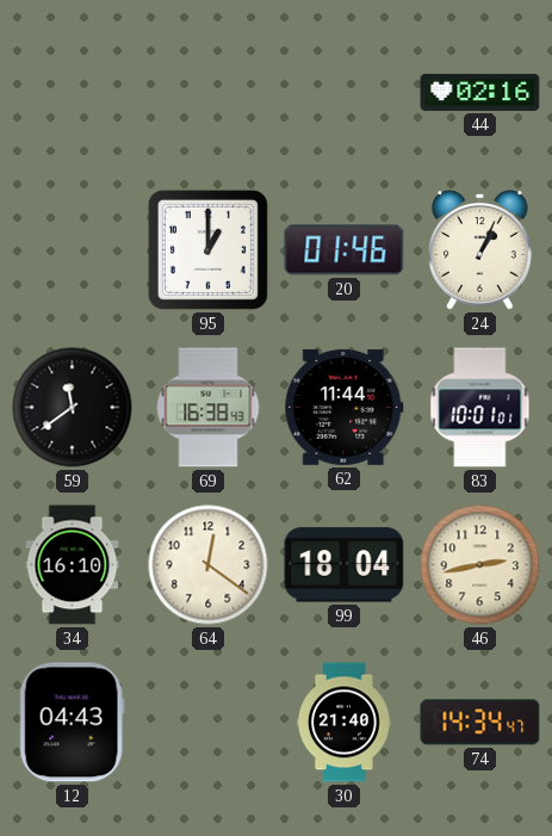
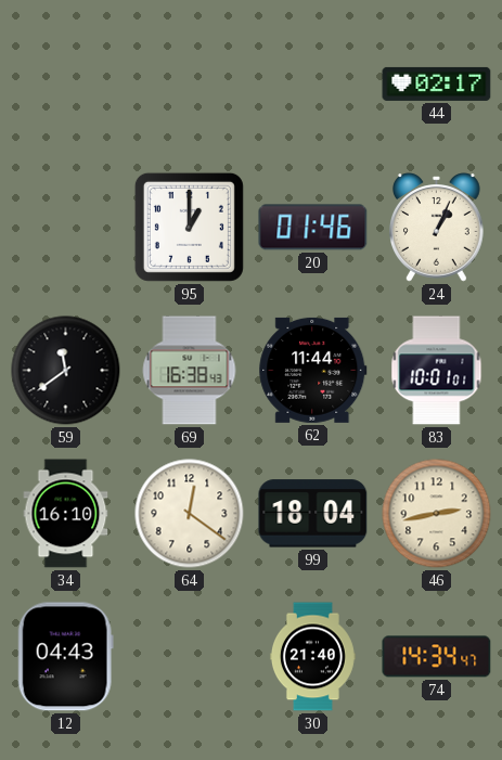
44: 02:16 -> 02:17
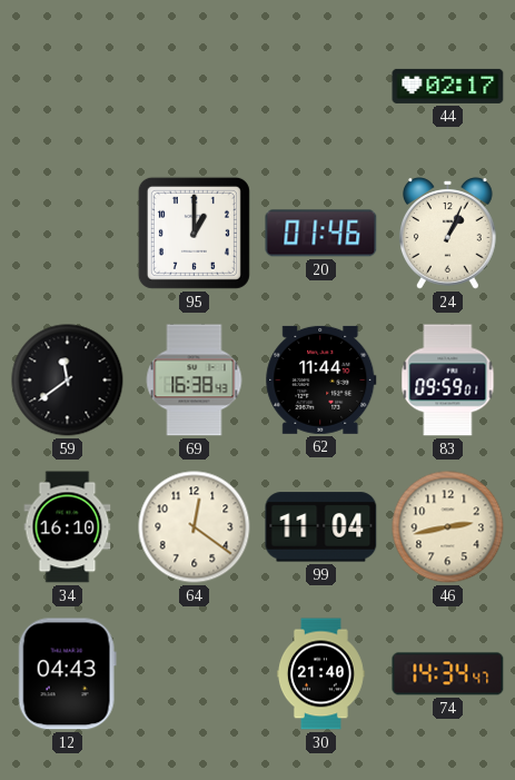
83: 10:01 -> 09:59
99: 18:04 -> 11:04
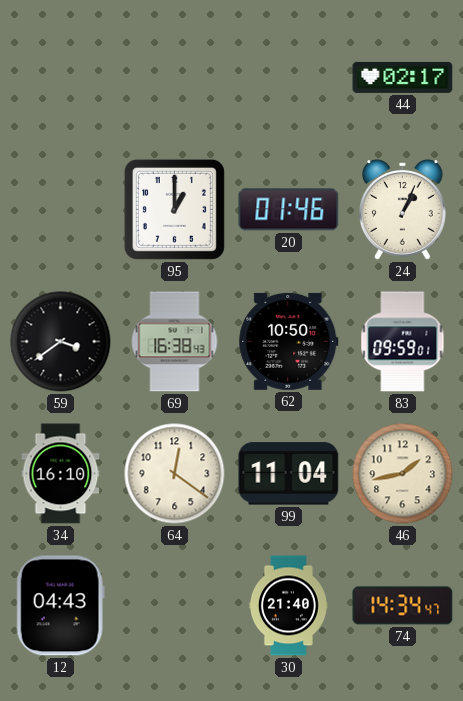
59: 11:39 -> 3:39
62: 11:44 -> 10:50
46: 2:43 -> 1:43
